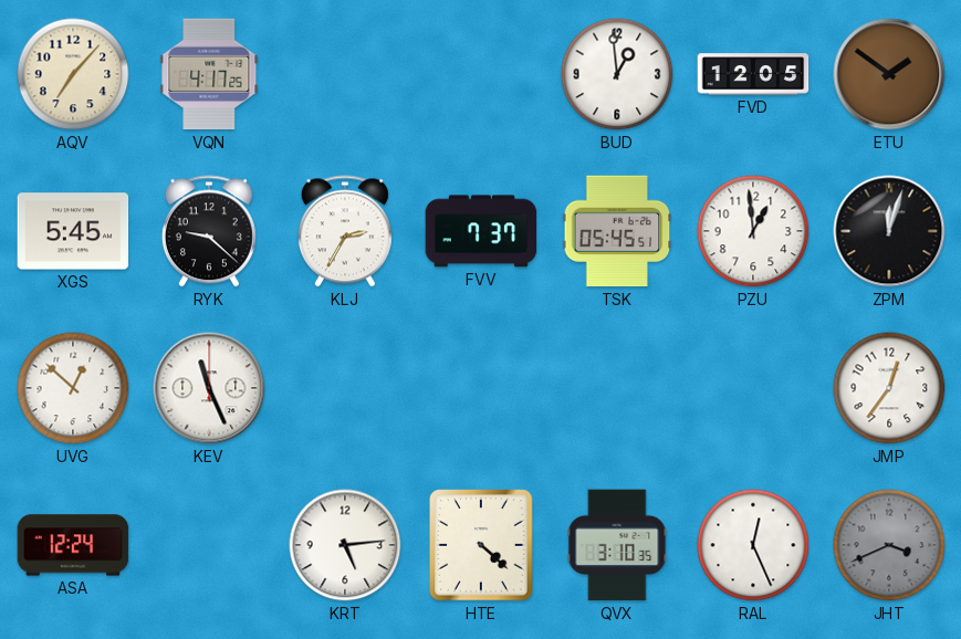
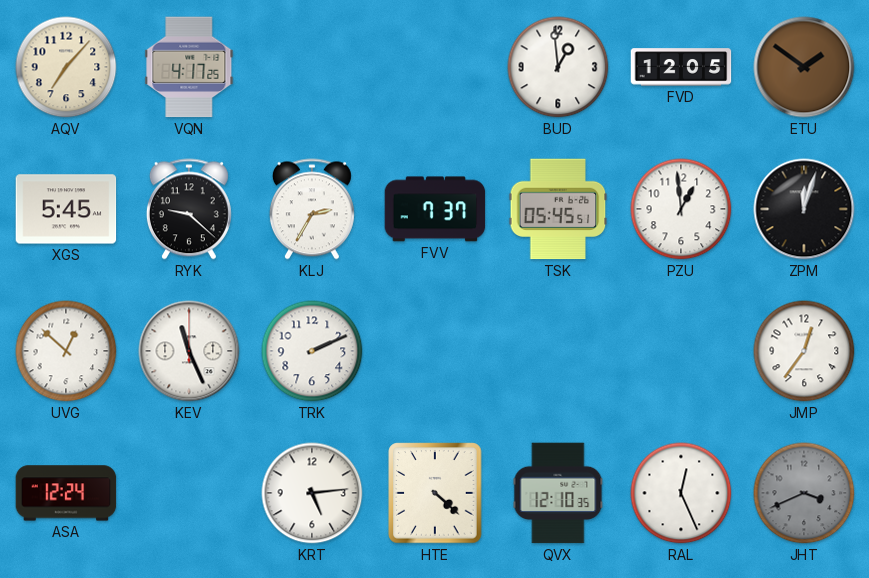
TRK: none -> 2:11
QVX: 3:10 -> 12:10
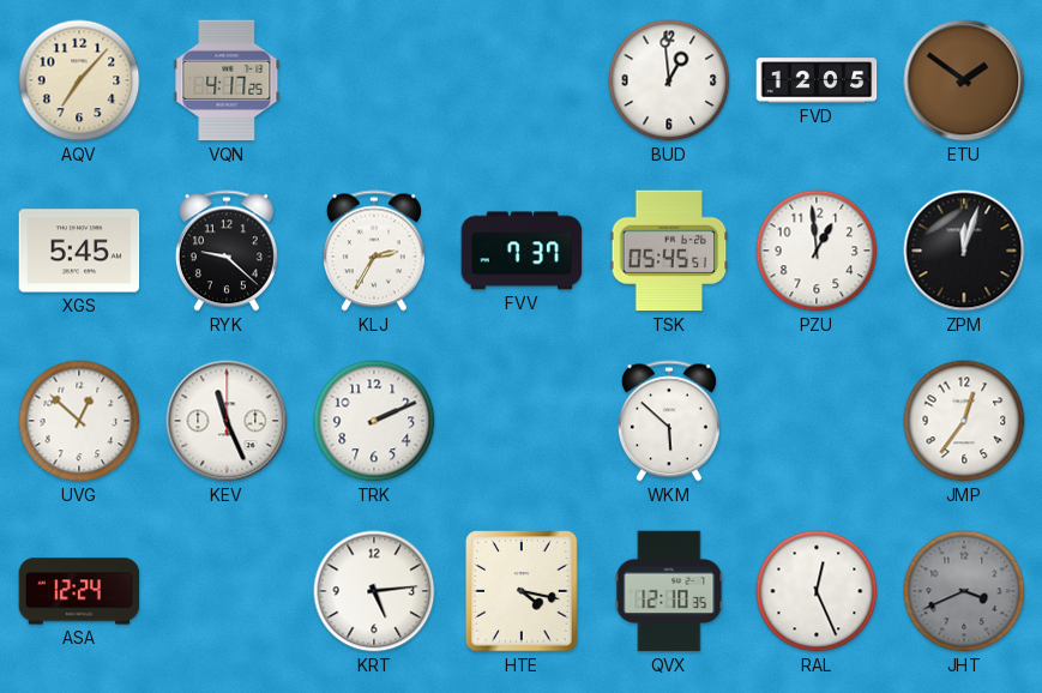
WKM: none -> 5:52
HTE: 4:22 -> 4:17
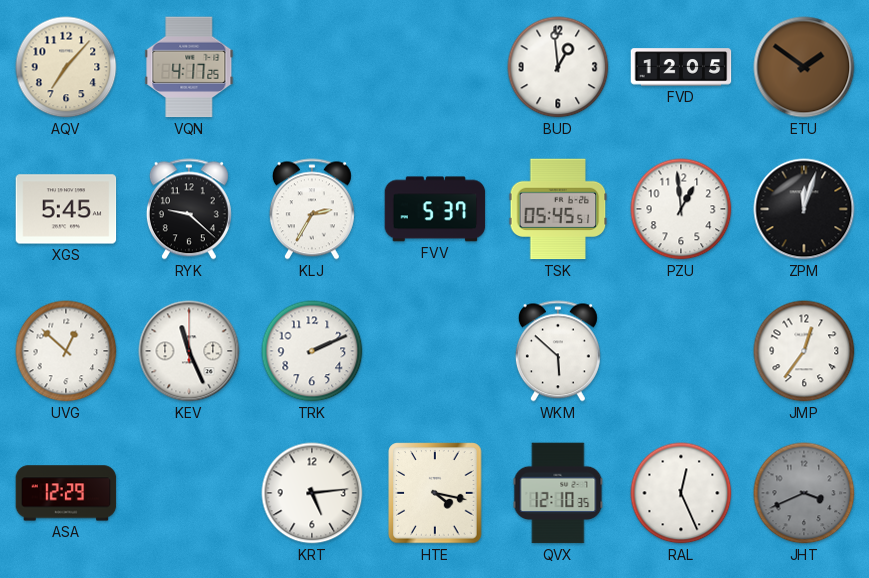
FVV: 7:37 -> 5:37
ASA: 12:24 -> 12:29
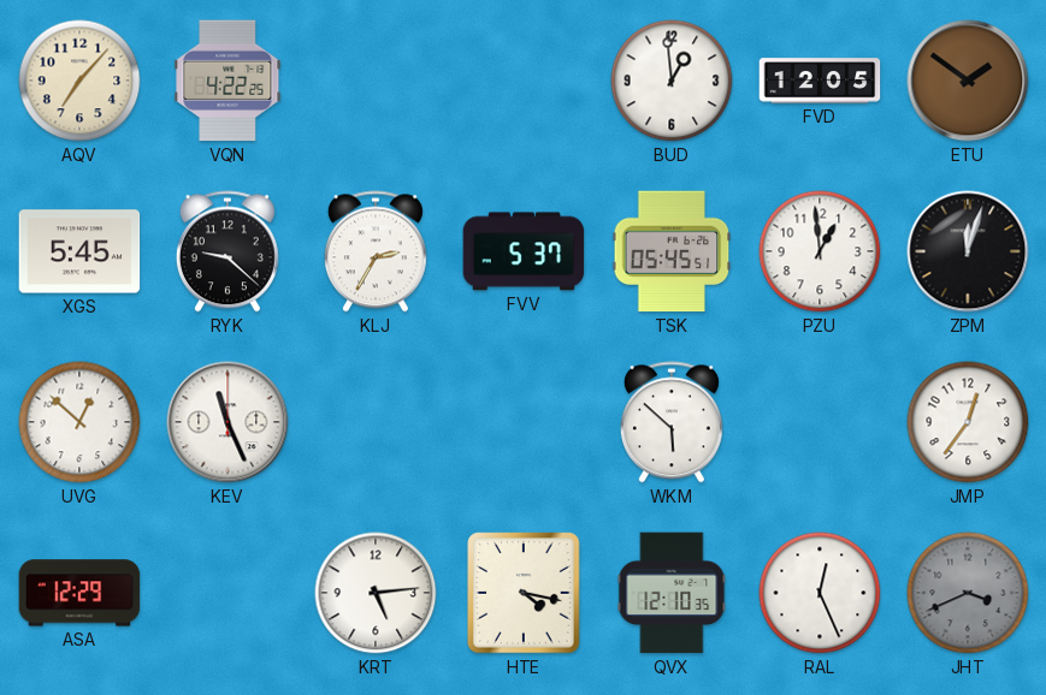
VQN: 4:17 -> 4:22
TRK: 2:11 -> none
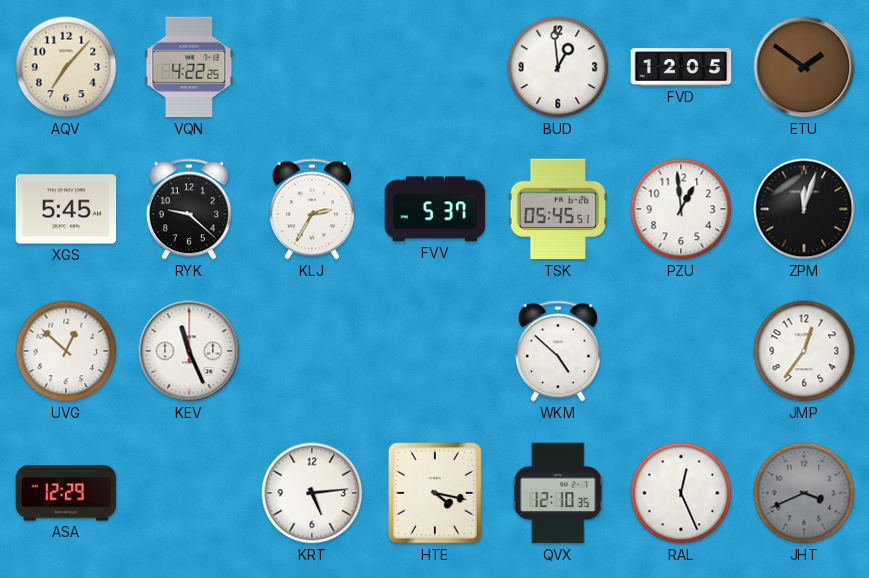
WKM: 5:52 -> 4:52
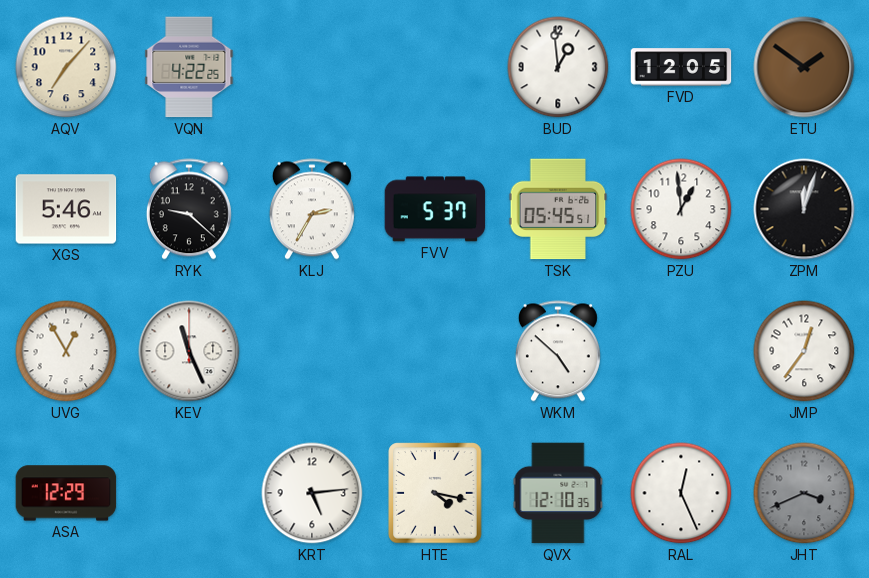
XGS: 5:45 -> 5:46
UVG: 12:52 -> 12:55
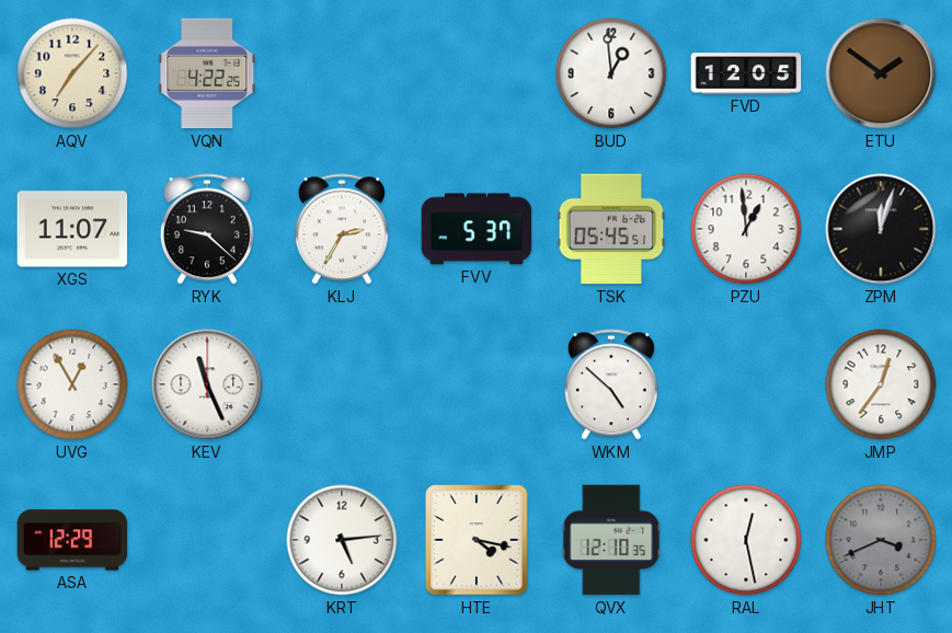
XGS: 5:46 -> 11:07
RAL: 12:26 -> 12:28
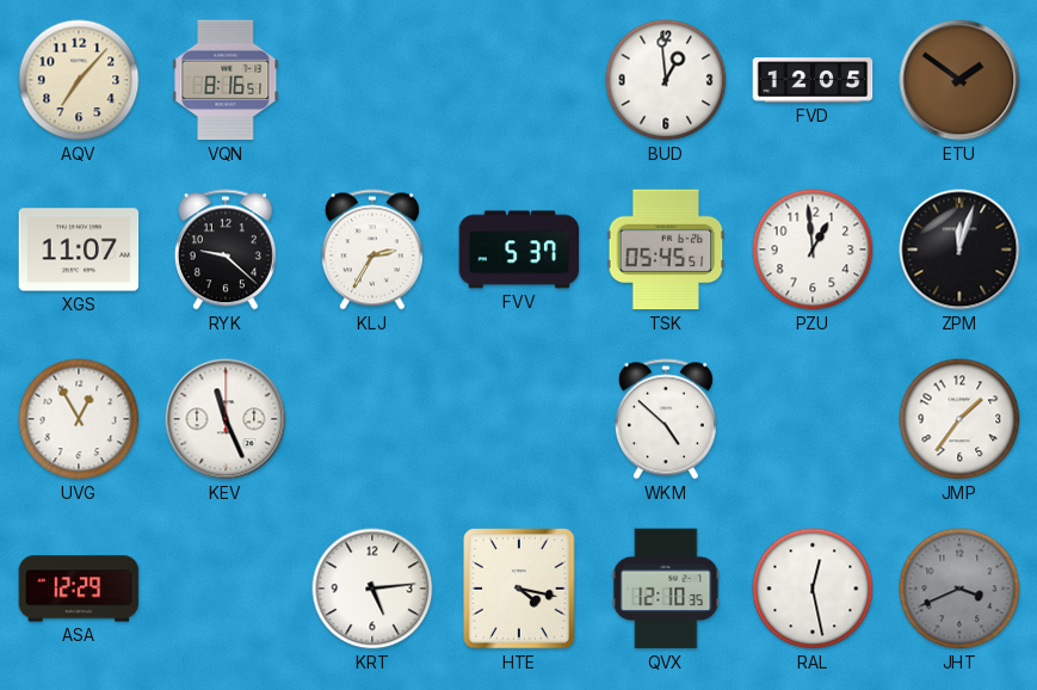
VQN: 4:22 -> 8:16
JMP: 12:36 -> 1:36
